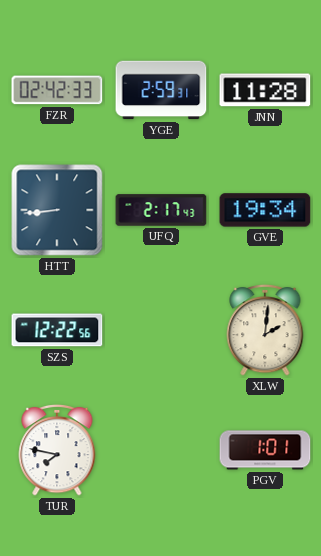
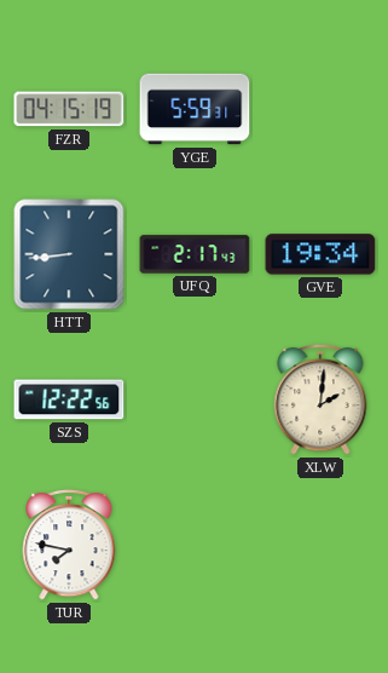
FZR: 02:42 -> 04:15
YGE: 2:59 -> 5:59
JNN: 11:28 -> none
PGV: 1:01 -> none
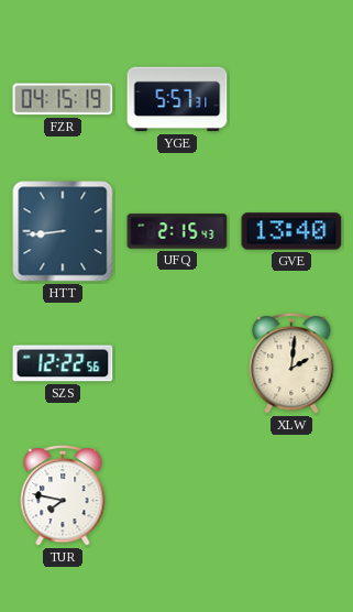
YGE: 5:59 -> 5:57
UFQ: 2:17 -> 2:15
GVE: 19:34 -> 13:40
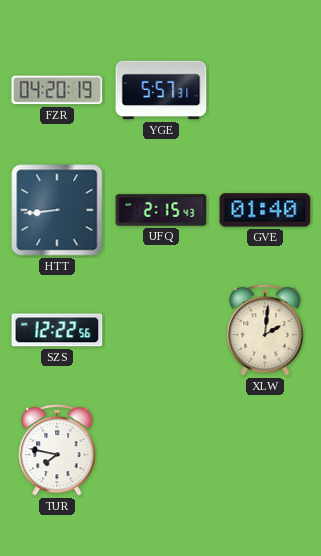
FZR: 04:15 -> 04:20
GVE: 13:40 -> 01:40
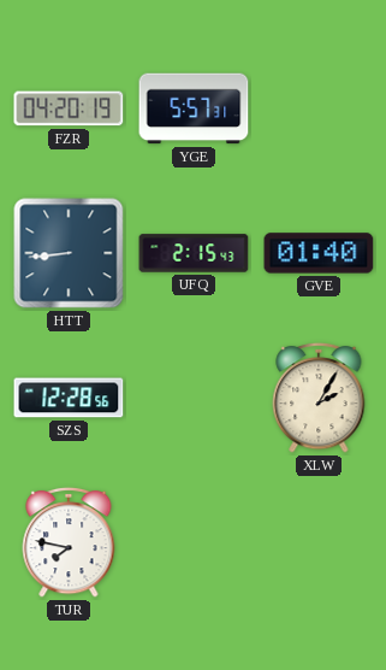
SZS: 12:22 -> 12:28
XLW: 2:01 -> 2:05
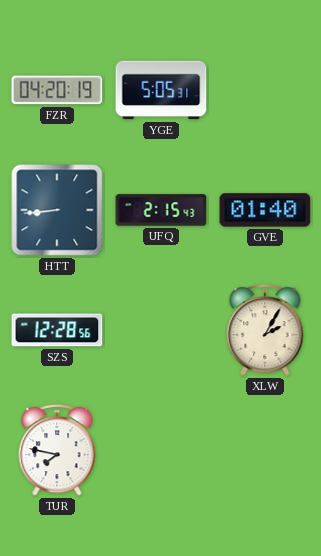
YGE: 5:57 -> 5:05
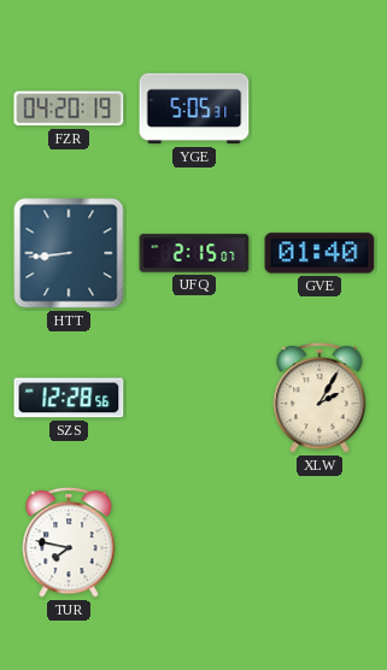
UFQ: 2:15:43 -> 2:15:07
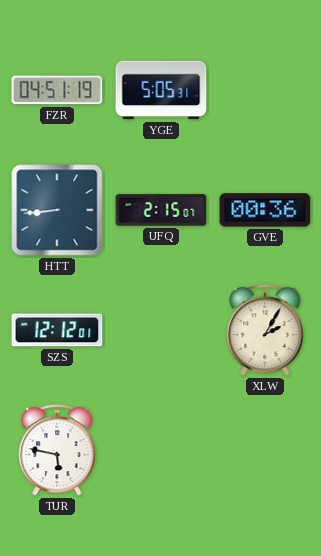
FZR: 04:20 -> 04:51
GVE: 01:40 -> 00:36
SZS: 12:28 -> 12:12
TUR: 7:47 -> 5:47
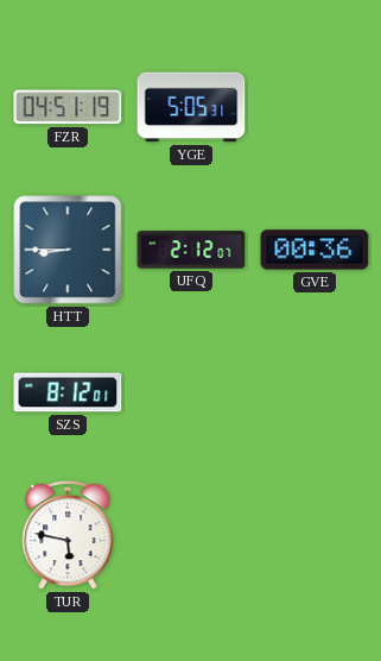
HTT: 8:44 -> 8:45
UFQ: 2:15 -> 2:12
SZS: 12:12 -> 8:12
XLW: 2:05 -> none
